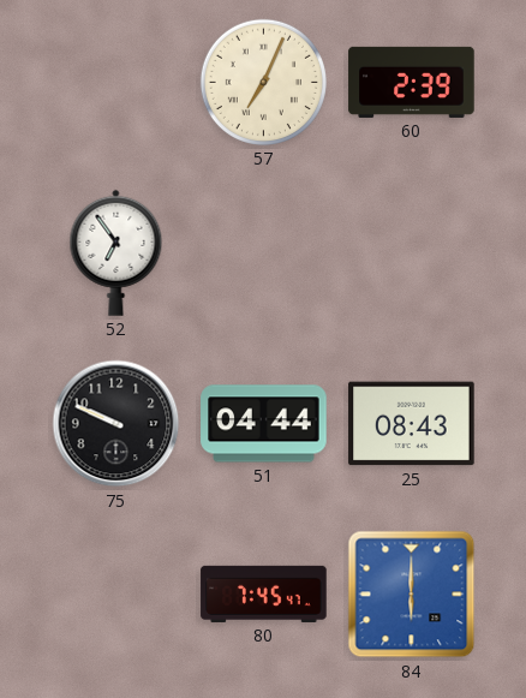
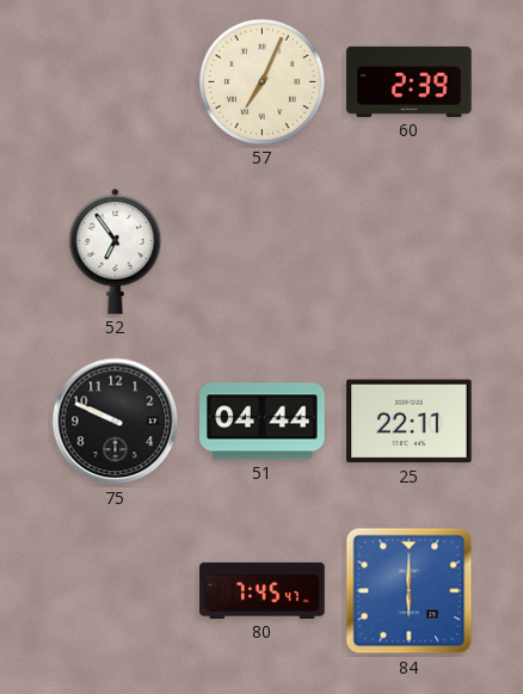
25: 08:43 -> 22:11
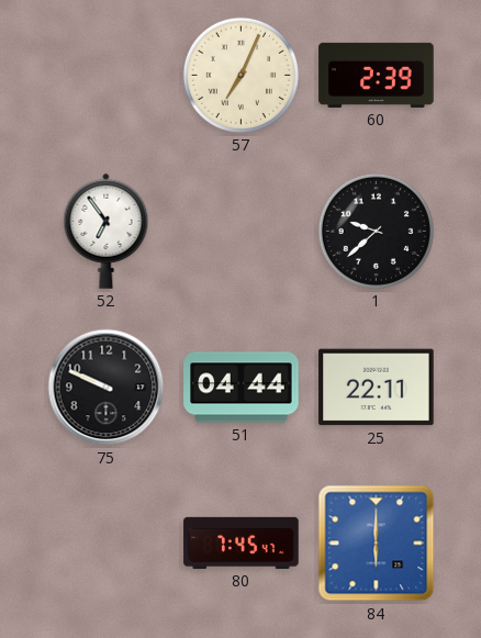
1: none -> 9:38
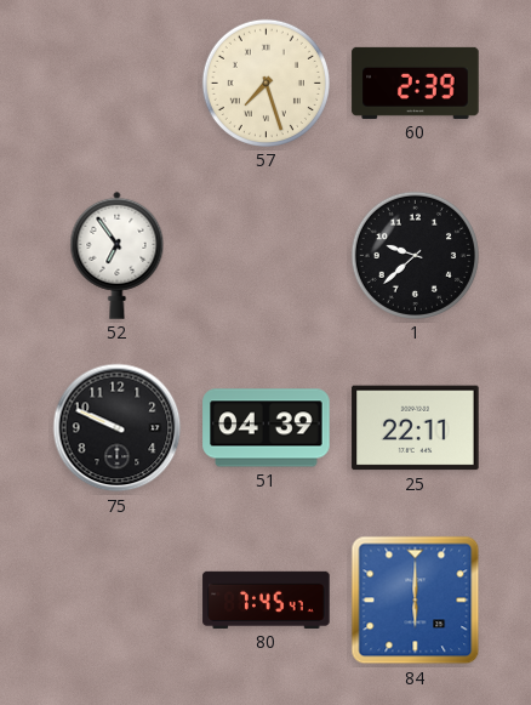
57: 7:04 -> 7:27
51: 04:44 -> 04:39
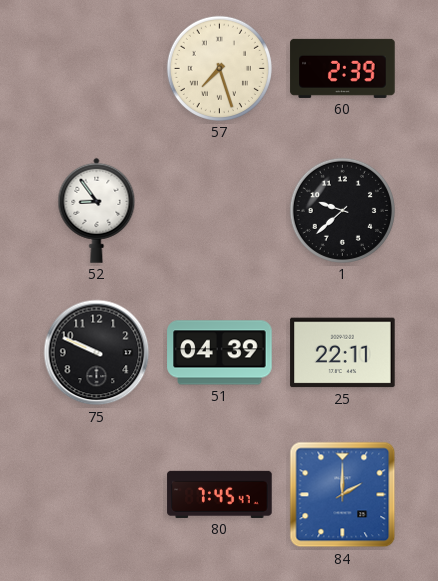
52: 6:54 -> 8:54
84: 6:00 -> 2:00
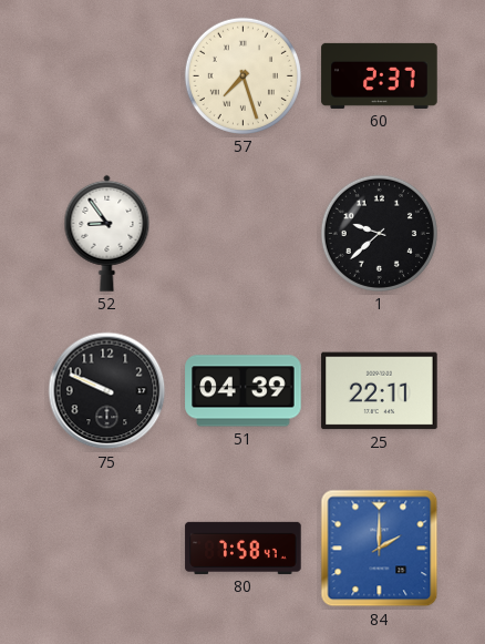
60: 2:39 -> 2:37
80: 7:45 -> 7:58
